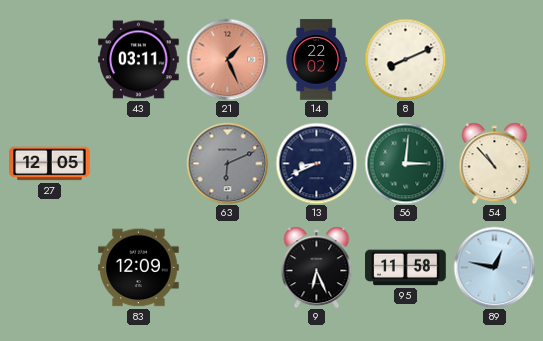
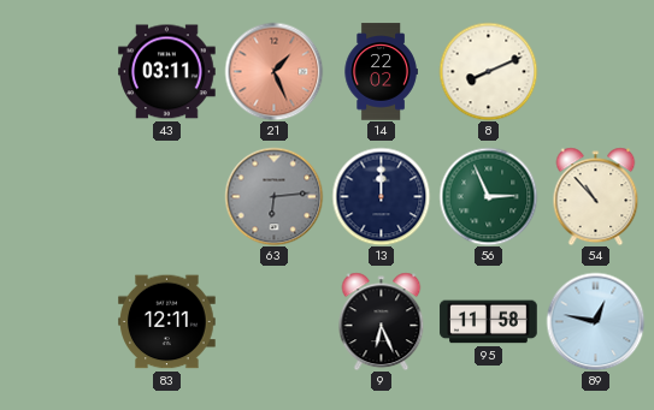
27: 12:05 -> none
63: 6:11 -> 6:14
13: 8:41 -> 12:00
56: 3:01 -> 2:56
83: 12:09 -> 12:11
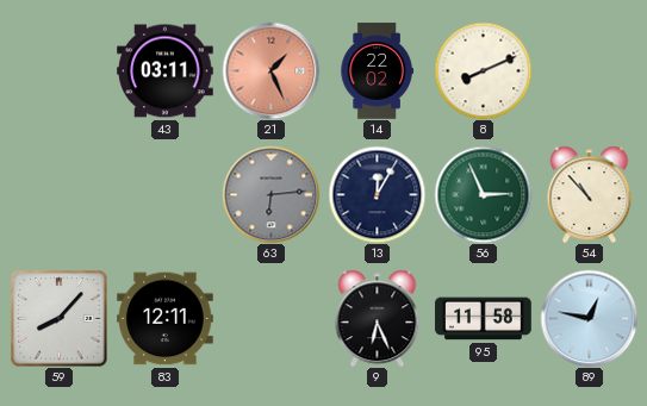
13: 12:00 -> 12:05
59: none -> 8:07
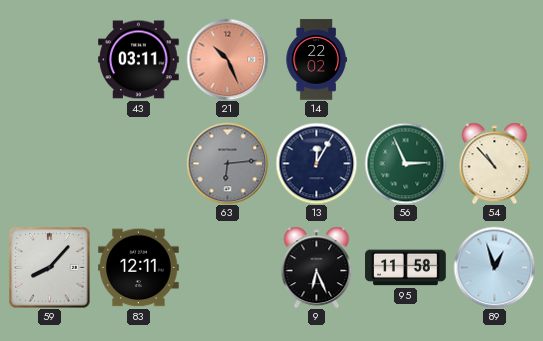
21: 1:26 -> 10:26
8: 8:11 -> none
89: 12:47 -> 12:57
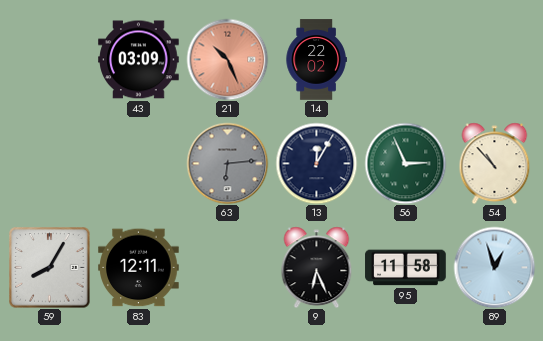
43: 03:11 -> 03:09
59: 8:07 -> 8:05
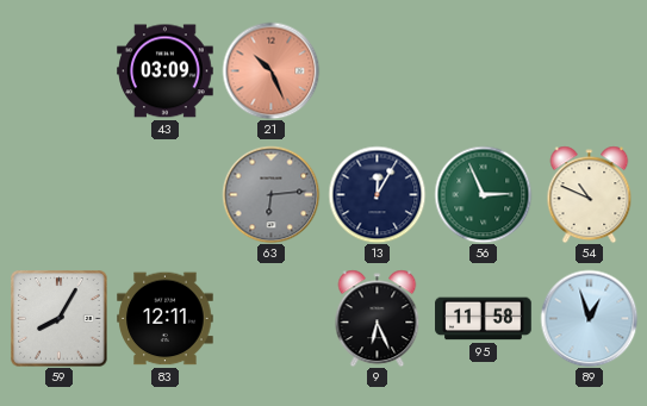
14: 22:02 -> none
54: 10:53 -> 10:49
